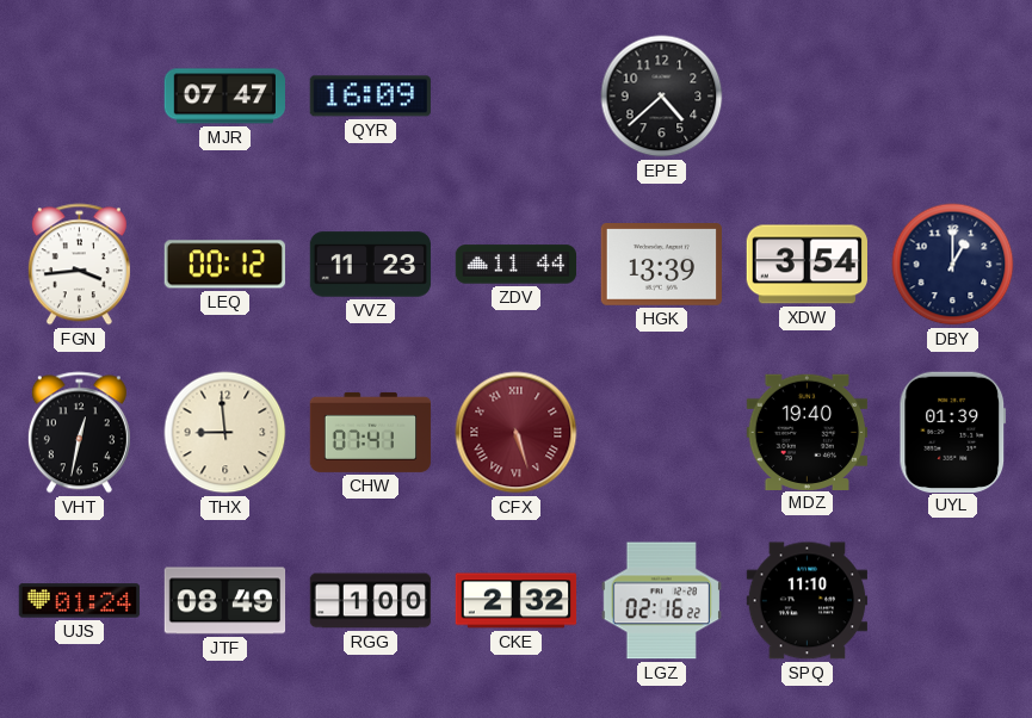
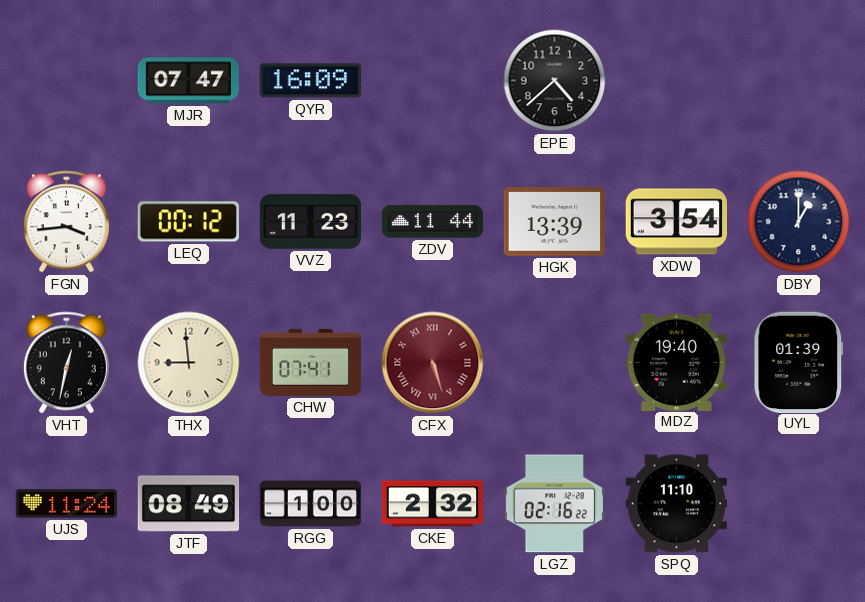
UJS: 01:24 -> 11:24
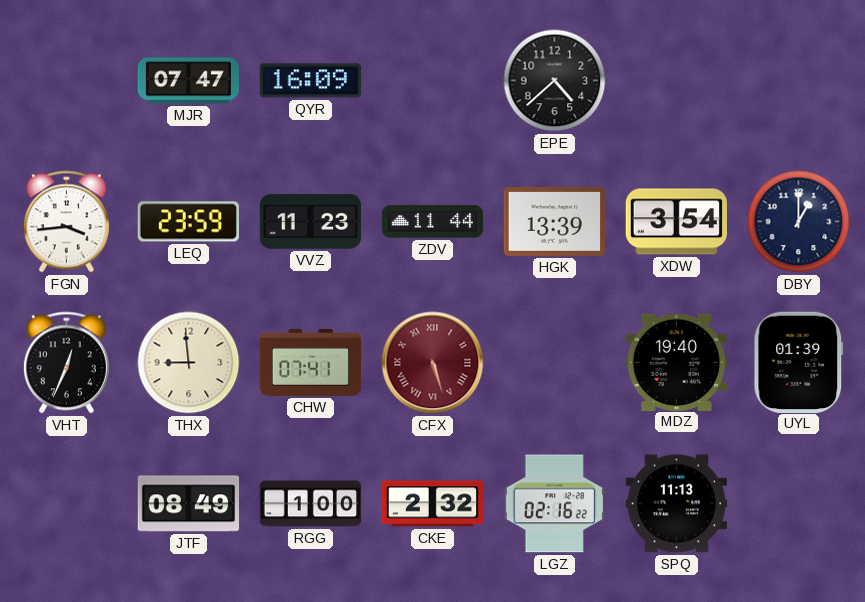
LEQ: 00:12 -> 23:59
VHT: 12:32 -> 12:34
UJS: 11:24 -> none
SPQ: 11:10 -> 11:13
